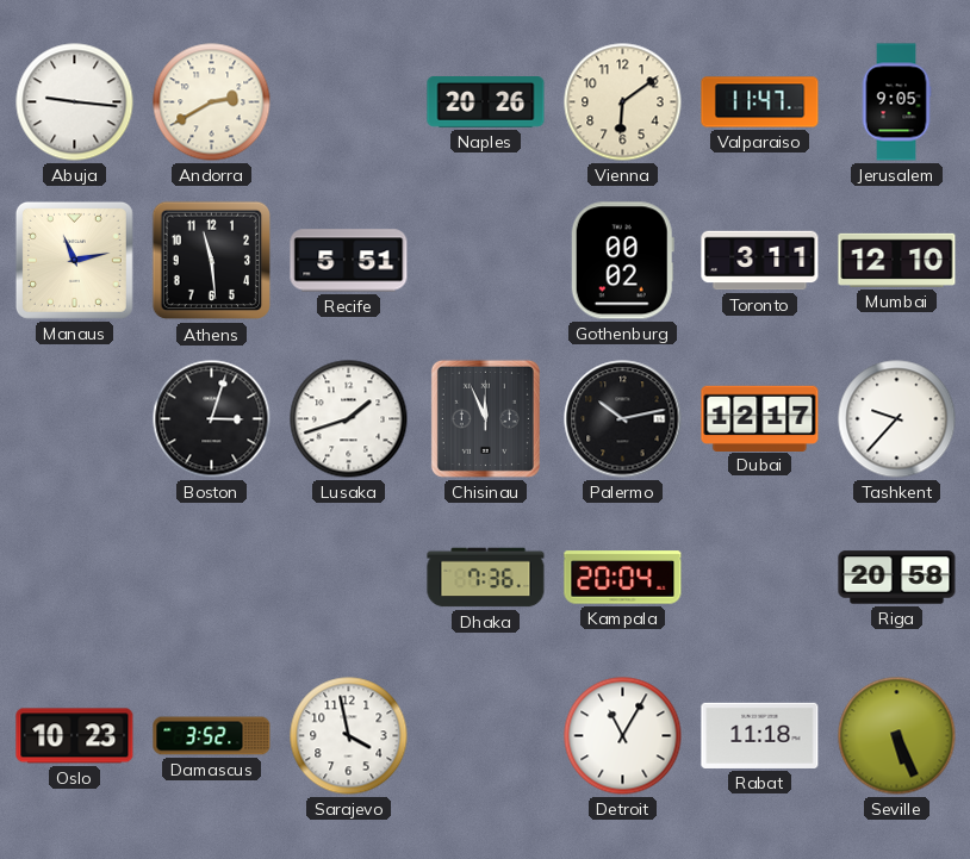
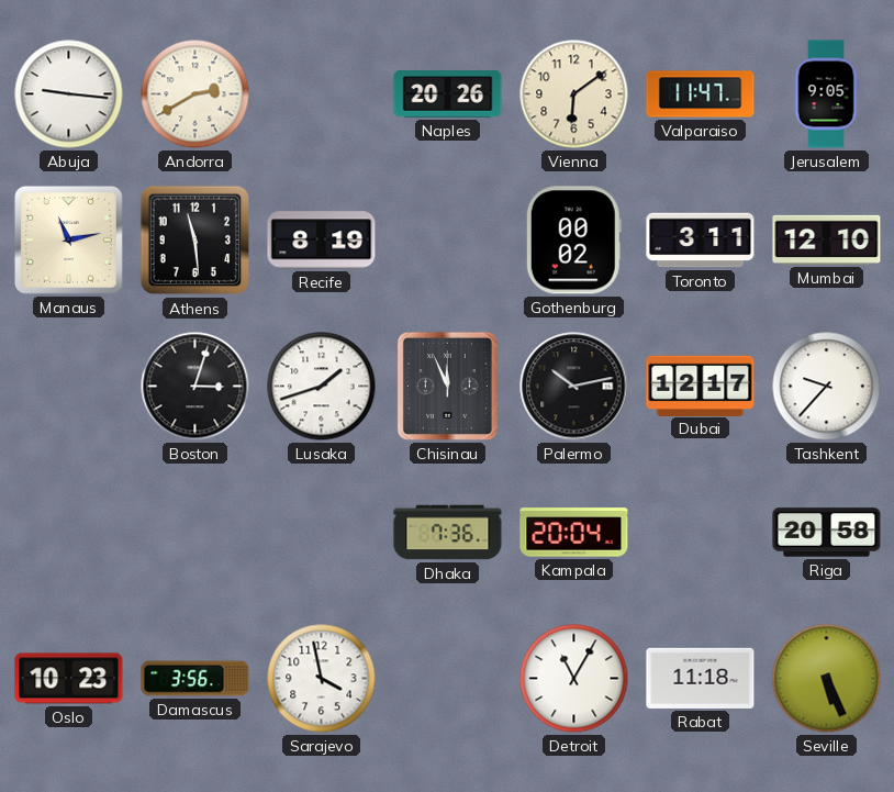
Recife: 5:51 -> 8:19
Damascus: 3:52 -> 3:56
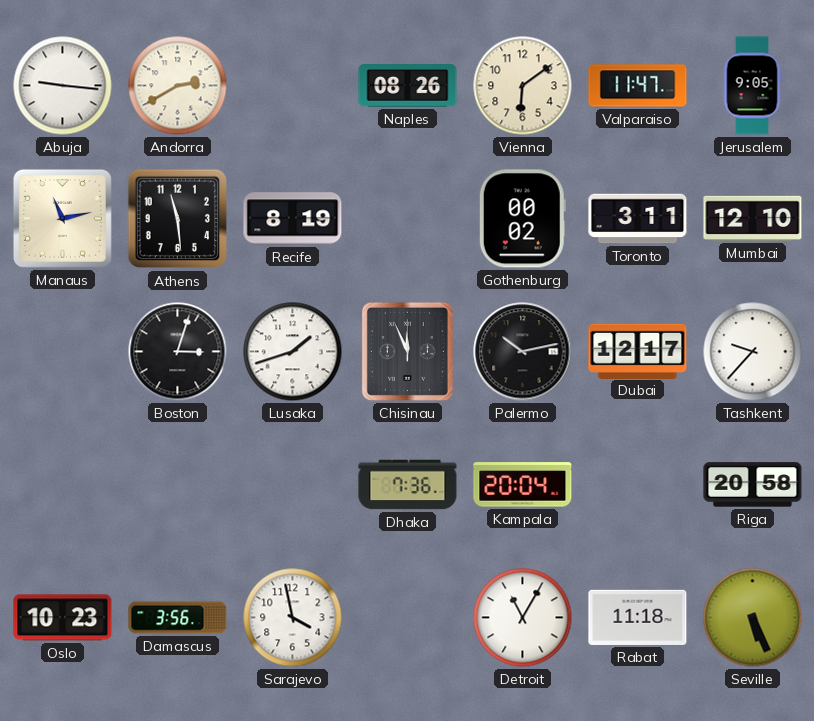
Naples: 20:26 -> 08:26
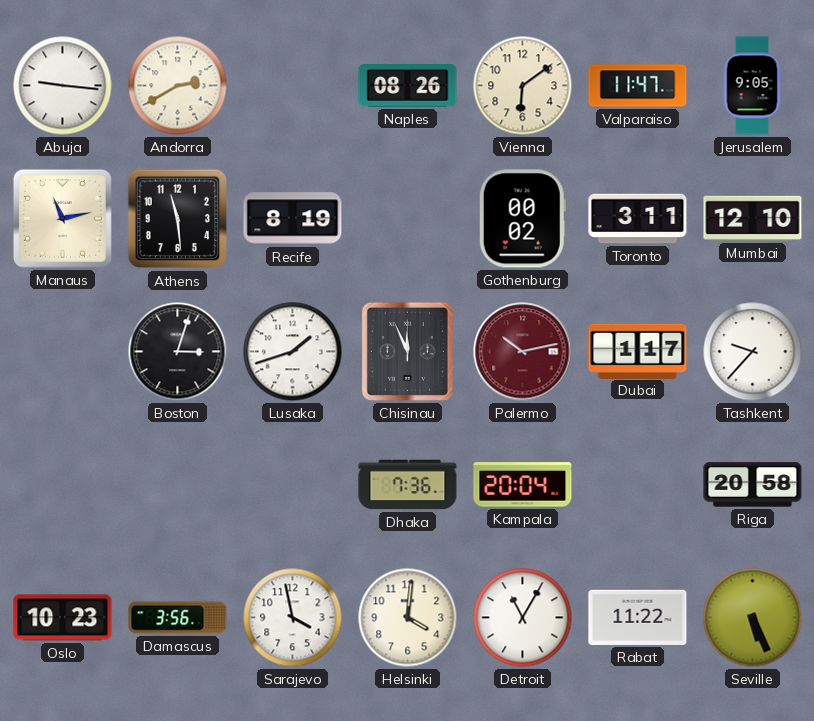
Palermo dial: black -> burgundy
Dubai: 12:17 -> 1:17
Helsinki: none -> 4:01
Rabat: 11:18 -> 11:22
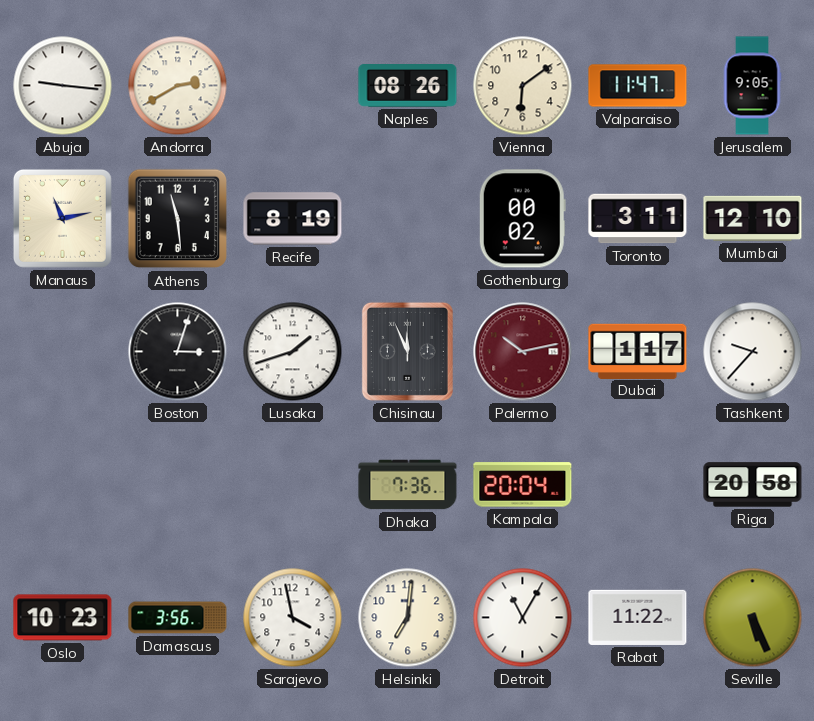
Helsinki: 4:01 -> 7:01
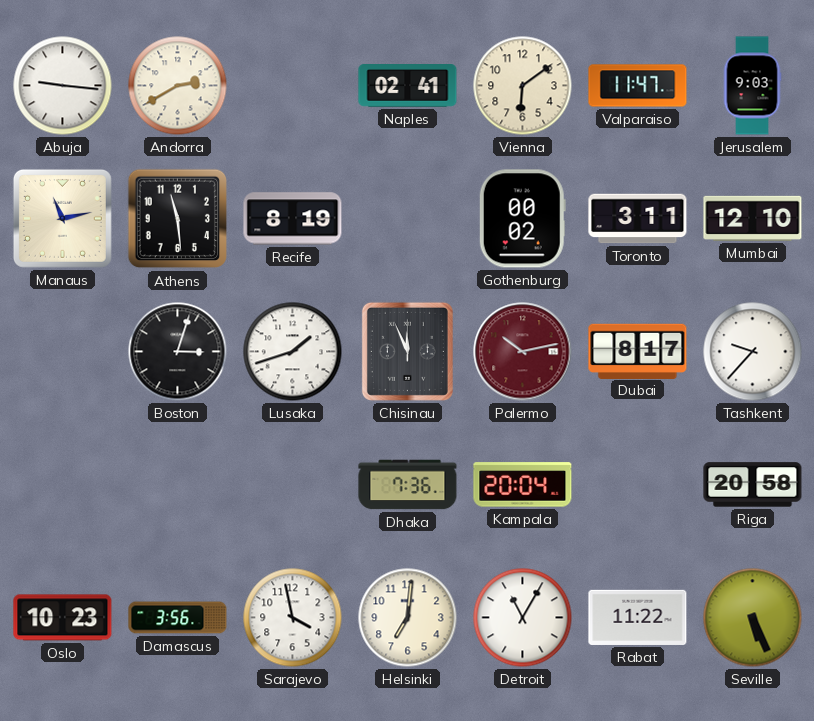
Naples: 08:26 -> 02:41
Jerusalem: 9:05 -> 9:03
Dubai: 1:17 -> 8:17
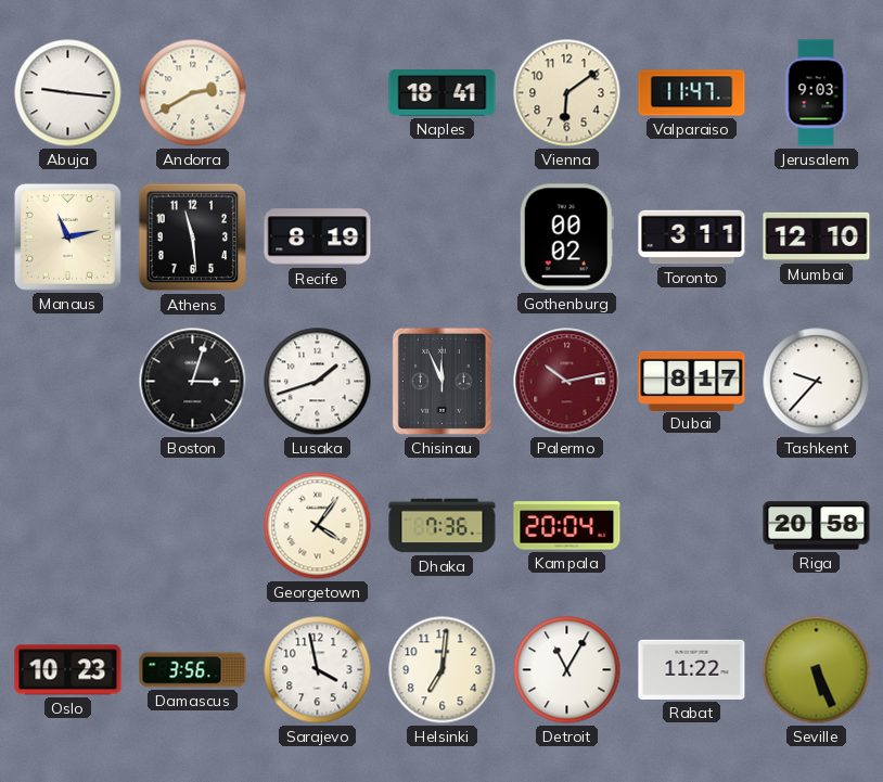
Naples: 02:41 -> 18:41
Georgetown: none -> 4:06
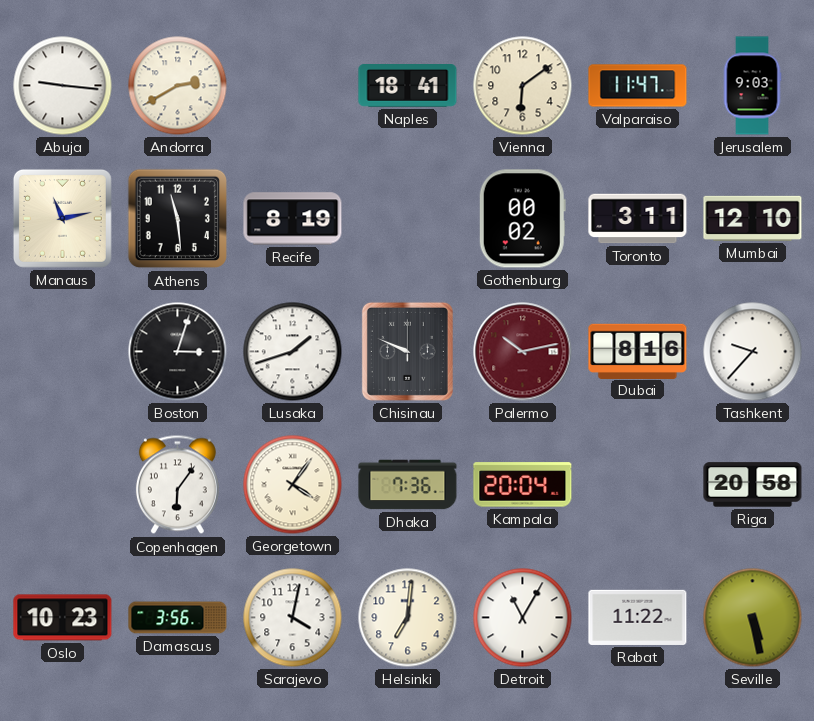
Chisinau: 11:56 -> 9:49
Dubai: 8:17 -> 8:16
Copenhagen: none -> 6:06
Sarajevo: 3:58 -> 4:02
Seville: 5:26 -> 5:28
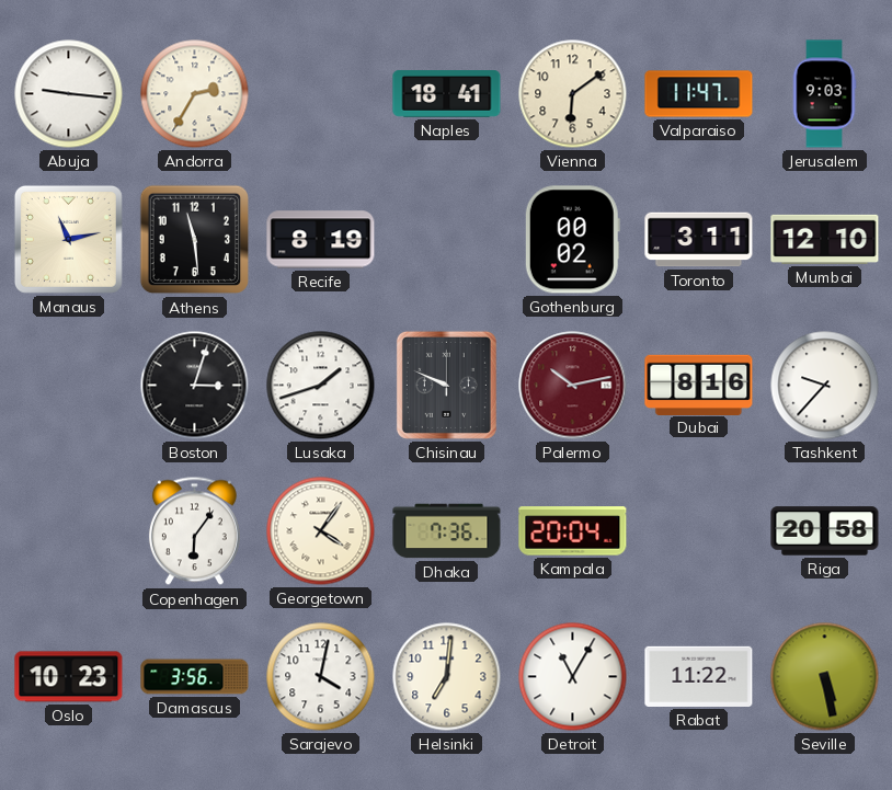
Andorra: 2:40 -> 2:35
